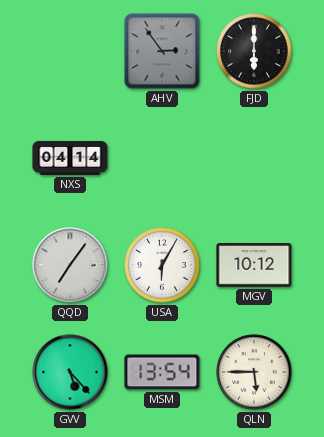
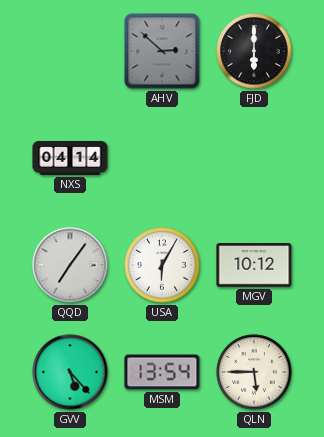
AHV: 2:54 -> 2:52
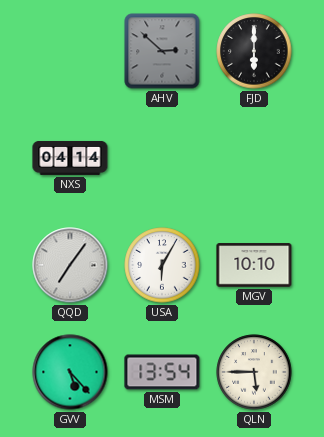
MGV: 10:12 -> 10:10
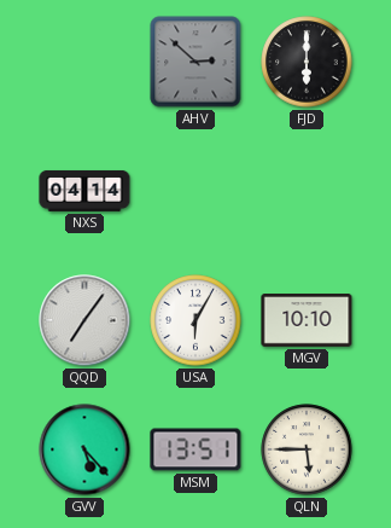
MSM: 13:54 -> 13:51
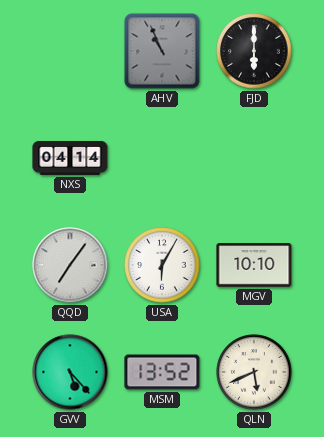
AHV: 2:52 -> 10:56
MSM: 13:51 -> 13:52
QLN: 5:45 -> 5:41
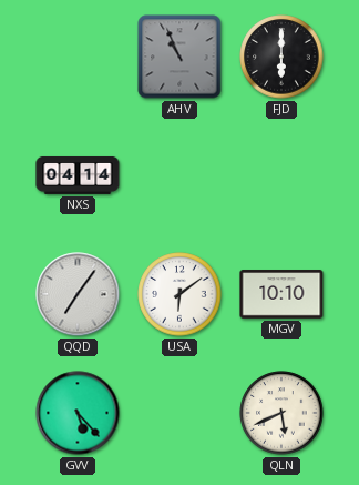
USA: 6:05 -> 6:09
MSM: 13:52 -> none
